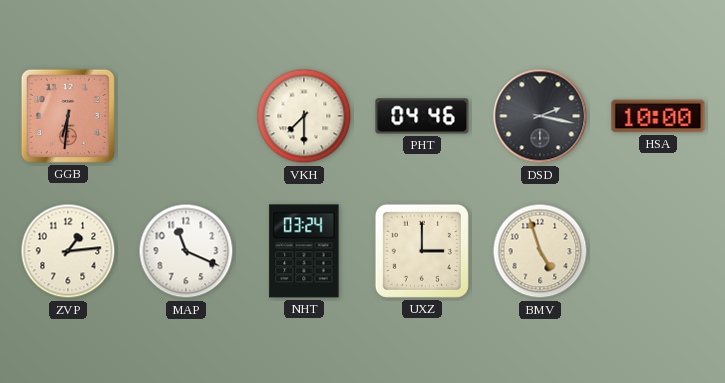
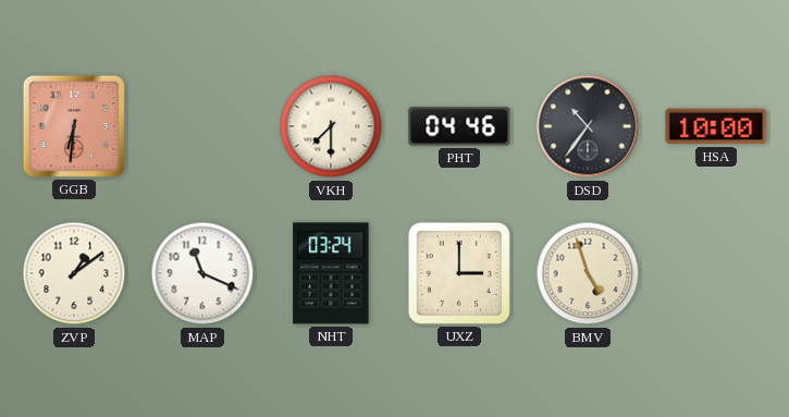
DSD: 2:17 -> 10:36
ZVP: 1:14 -> 1:09
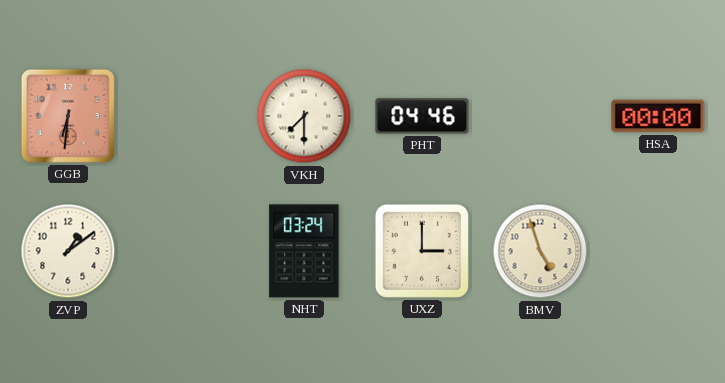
DSD: 10:36 -> none
HSA: 10:00 -> 00:00
MAP: 11:19 -> none
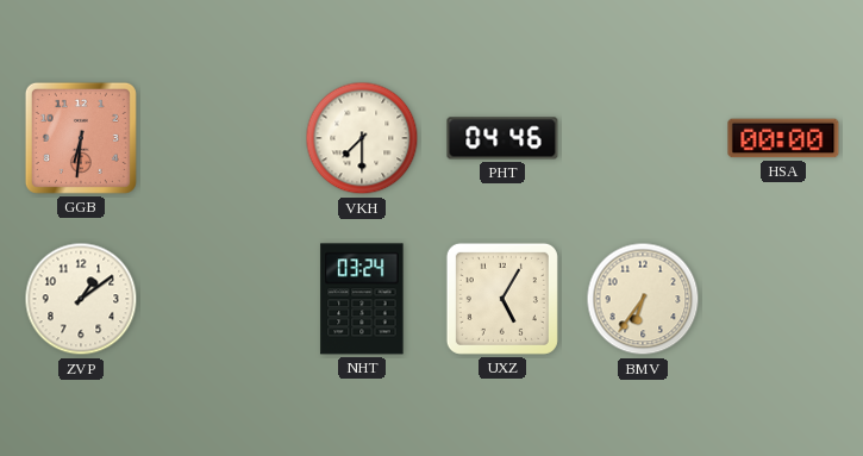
UXZ: 3:00 -> 5:05
BMV: 4:57 -> 6:36
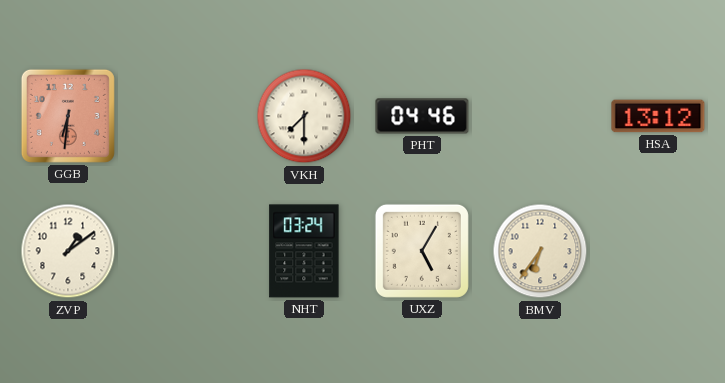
HSA: 00:00 -> 13:12
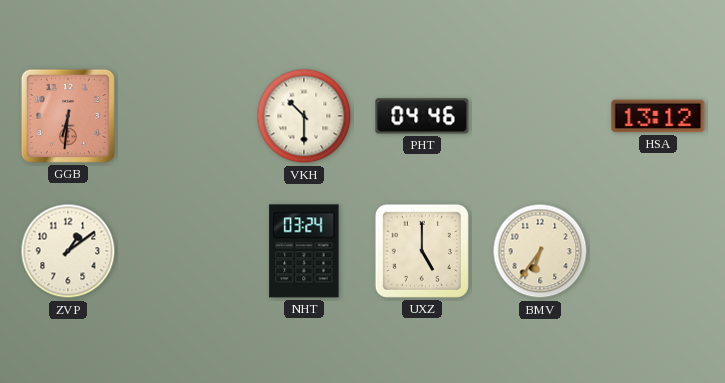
VKH: 7:30 -> 10:30
UXZ: 5:05 -> 5:00
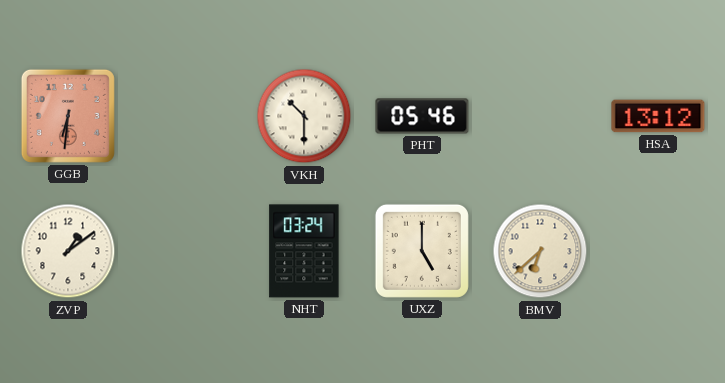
PHT: 04:46 -> 05:46
BMV: 6:36 -> 6:38
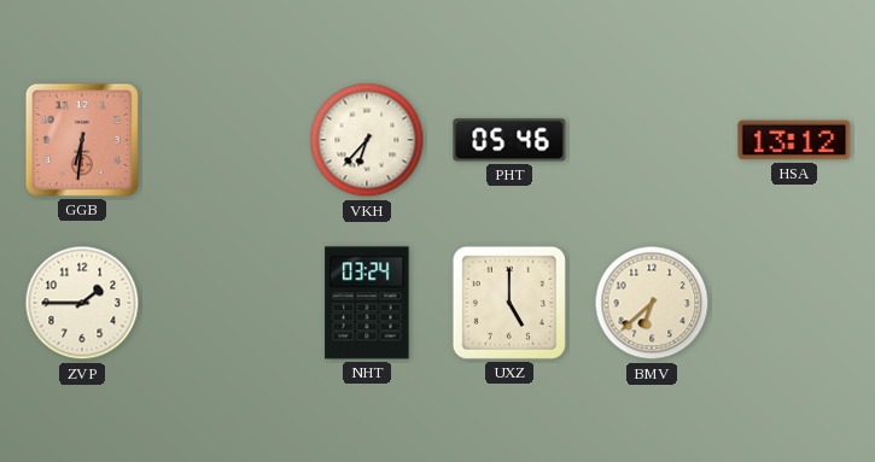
VKH: 10:30 -> 6:37
ZVP: 1:09 -> 1:45
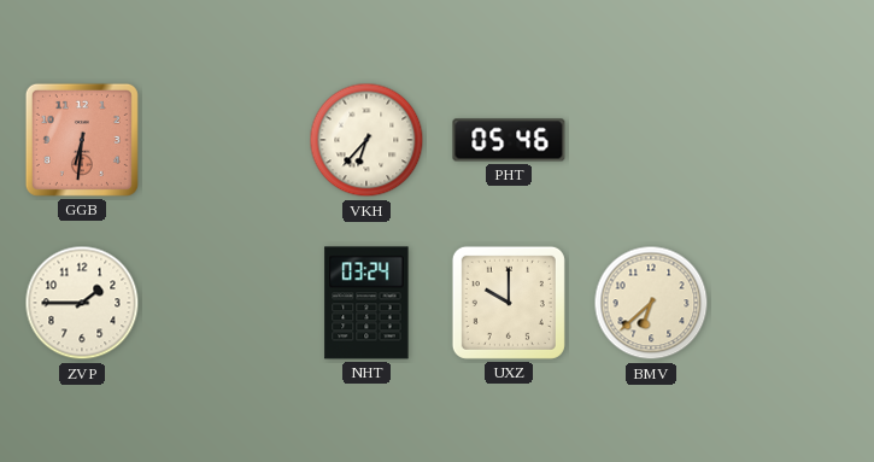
HSA: 13:12 -> none
UXZ: 5:00 -> 10:00
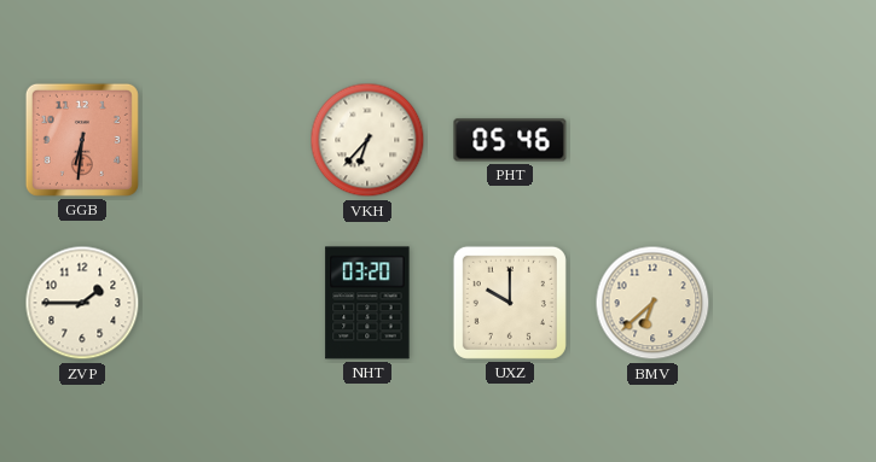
NHT: 03:24 -> 03:20
